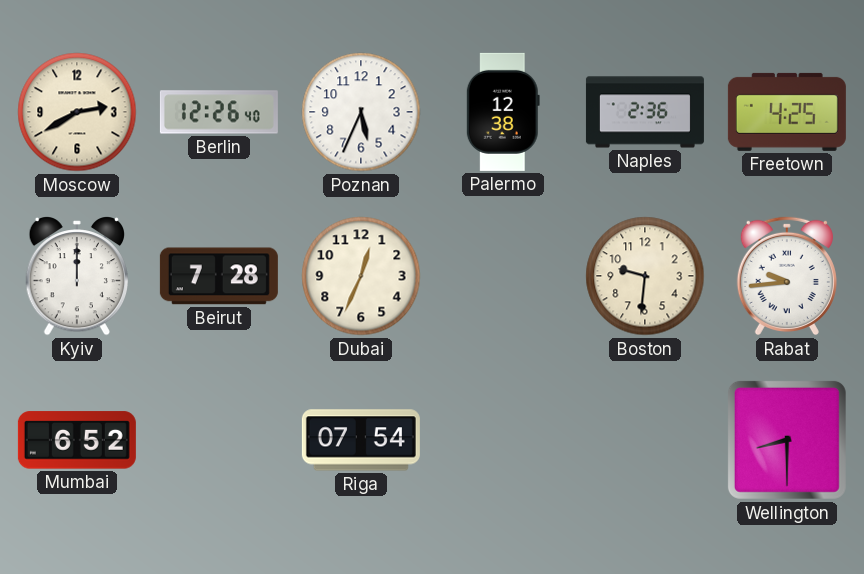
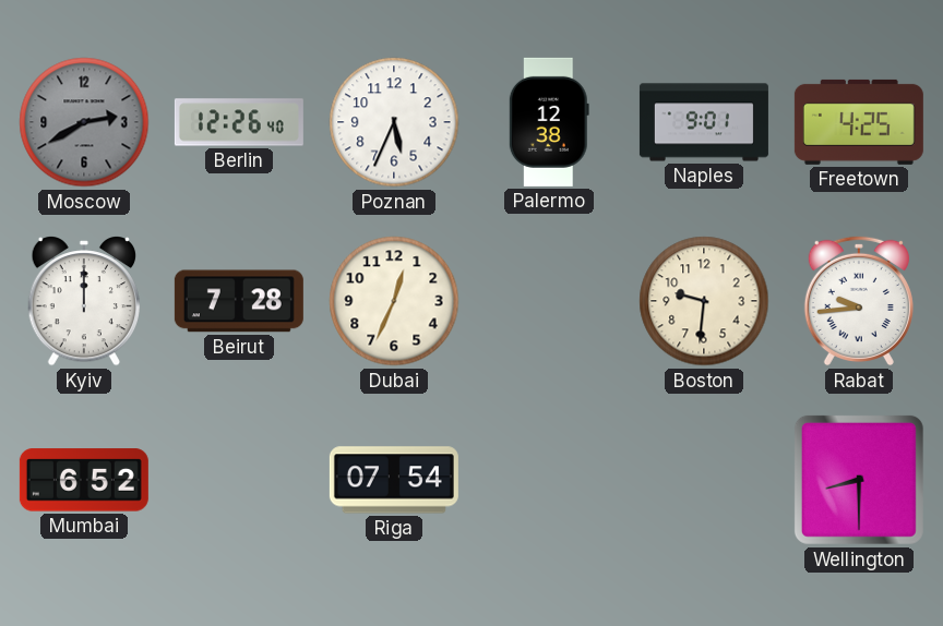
Moscow dial: cream -> grey
Naples: 2:36 -> 9:01
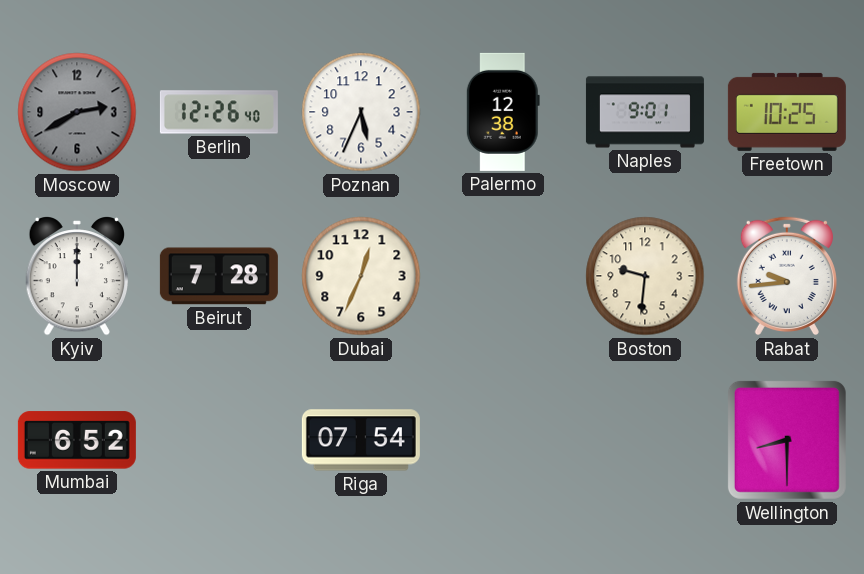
Freetown: 4:25 -> 10:25
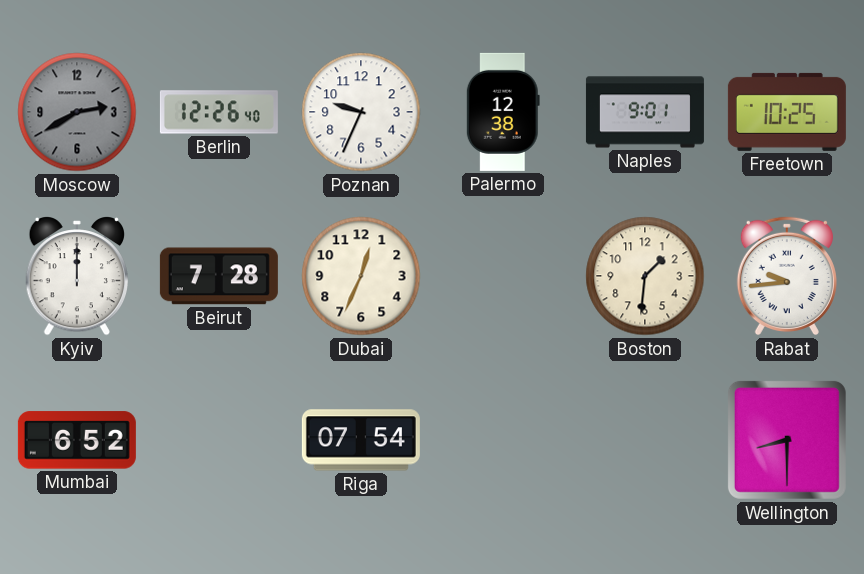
Poznan: 5:34 -> 9:34
Boston: 9:31 -> 1:31
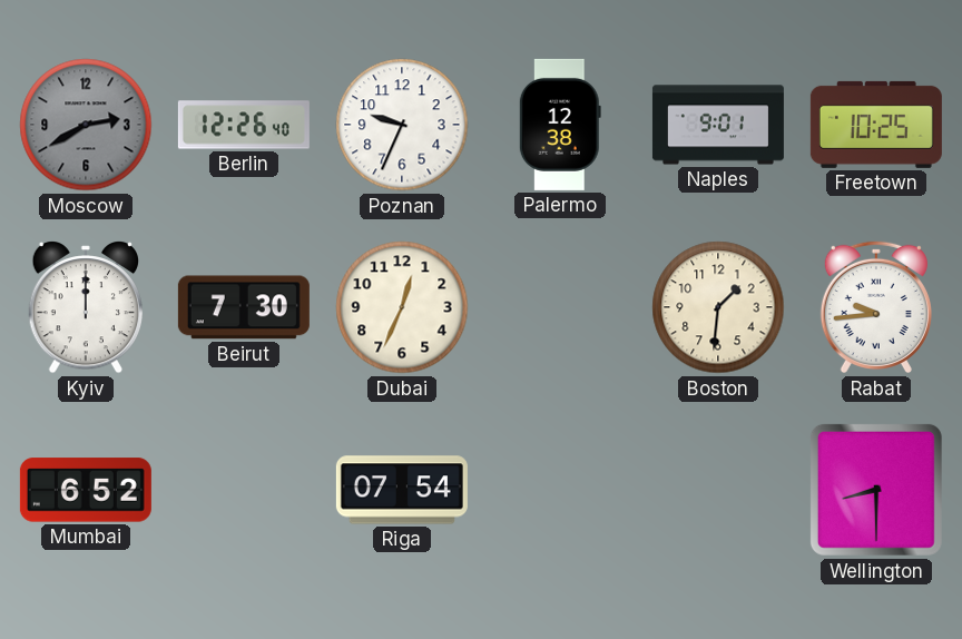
Beirut: 7:28 -> 7:30
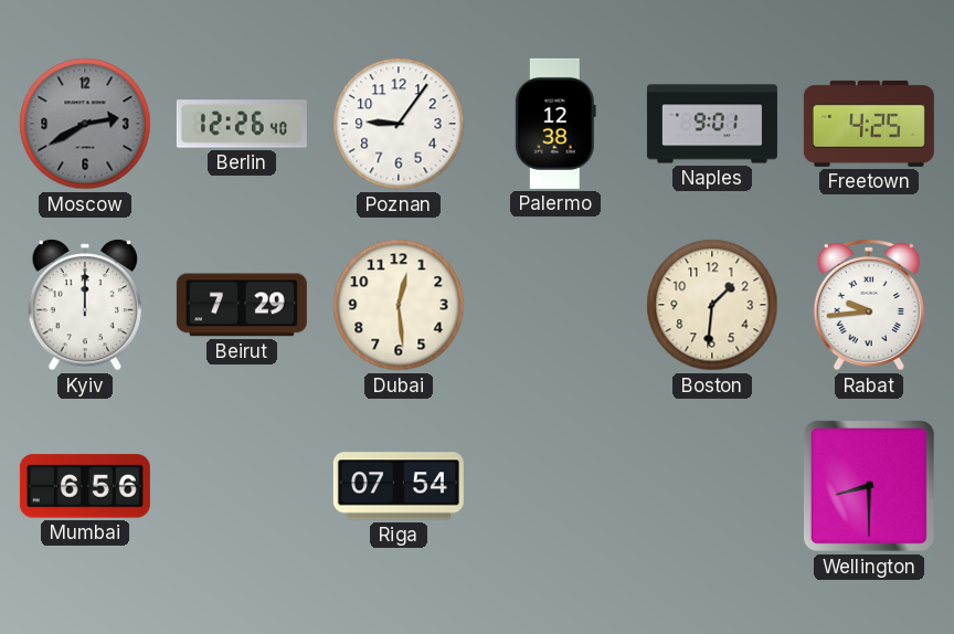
Poznan: 9:34 -> 9:06
Freetown: 10:25 -> 4:25
Beirut: 7:30 -> 7:29
Dubai: 12:34 -> 12:29
Mumbai: 6:52 -> 6:56
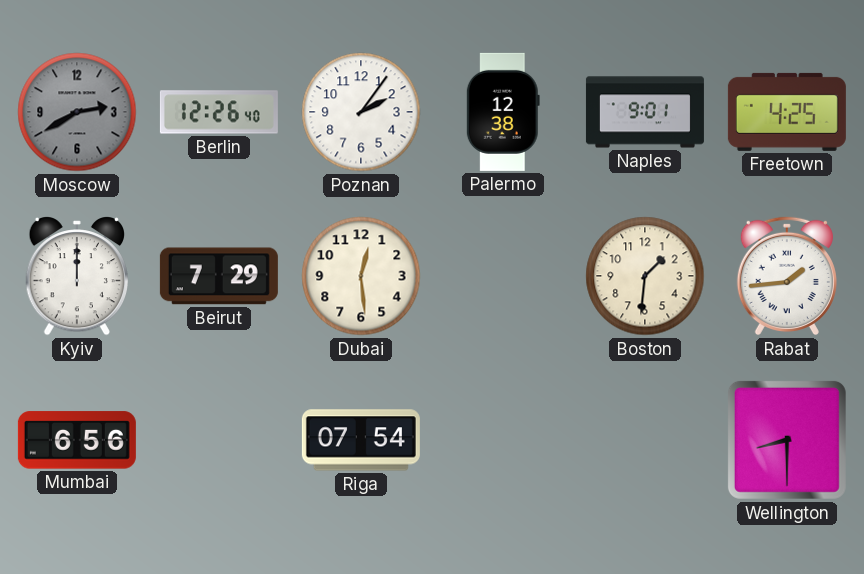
Poznan: 9:06 -> 2:06
Rabat: 9:44 -> 1:44
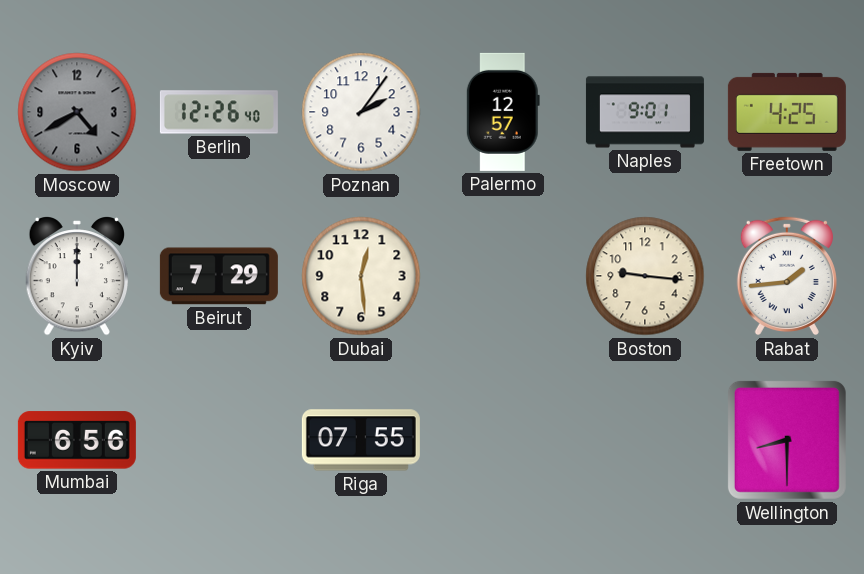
Moscow: 2:40 -> 4:40
Palermo: 12:38 -> 12:57
Boston: 1:31 -> 9:16
Riga: 07:54 -> 07:55
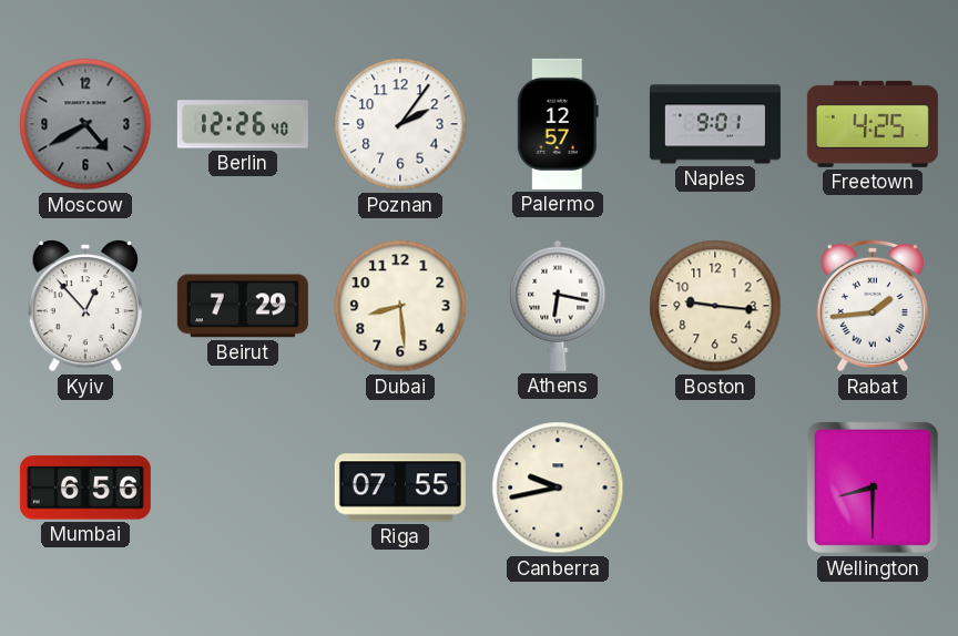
Kyiv: 12:00 -> 12:53
Dubai: 12:29 -> 8:29
Athens: none -> 6:17
Canberra: none -> 9:43
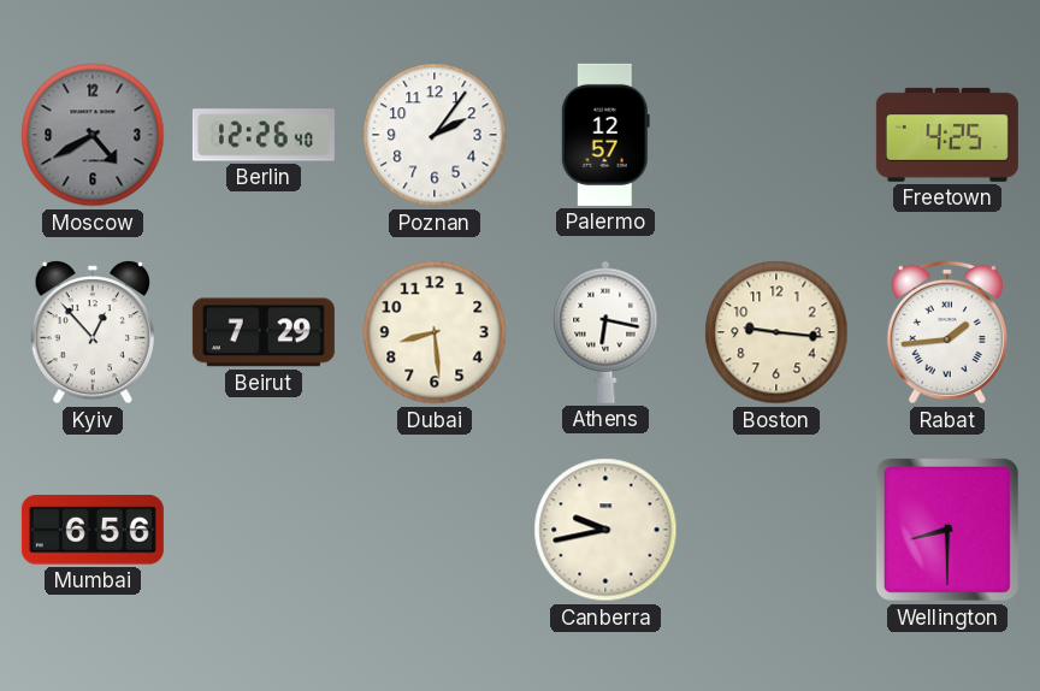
Naples: 9:01 -> none
Riga: 07:55 -> none
